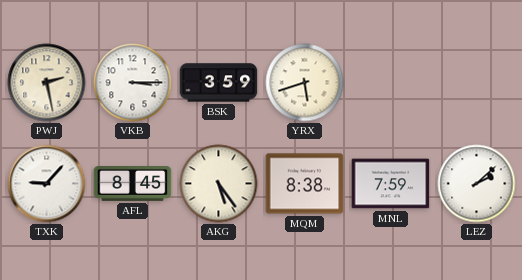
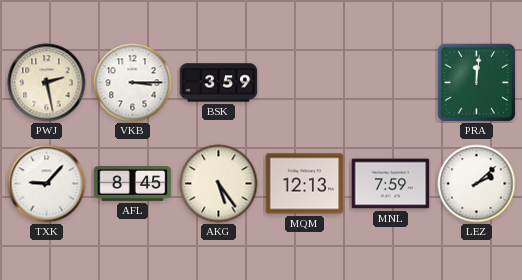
YRX: 5:42 -> none
PRA: none -> 12:01
MQM: 8:38 -> 12:13
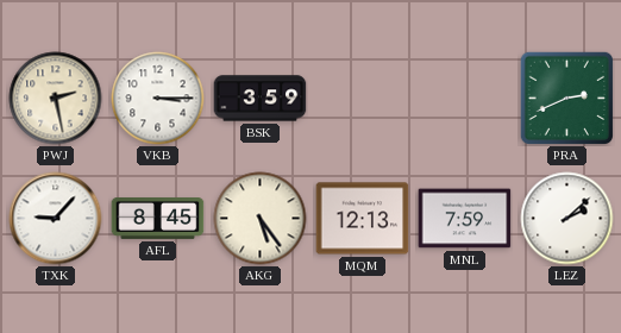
PRA: 12:01 -> 2:41
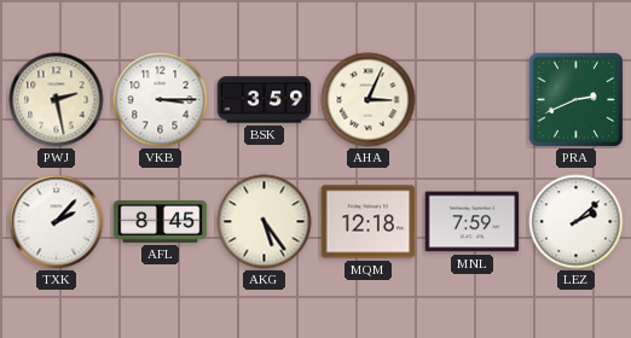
AHA: none -> 3:04
TXK: 9:07 -> 2:07
MQM: 12:13 -> 12:18
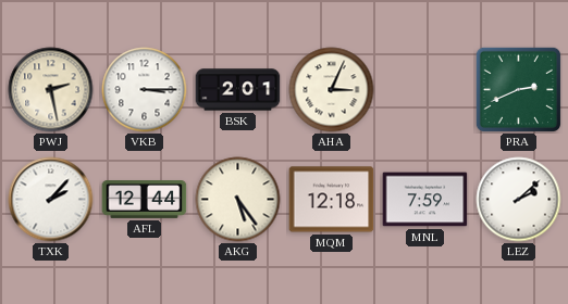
BSK: 3:59 -> 2:01
AFL: 8:45 -> 12:44
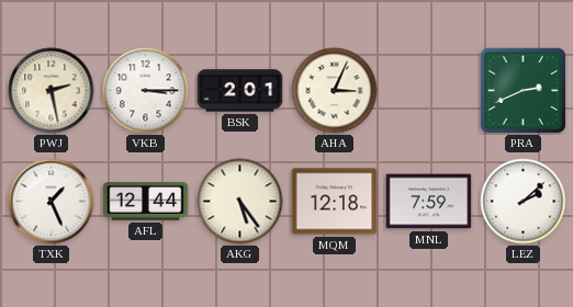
TXK: 2:07 -> 1:26
